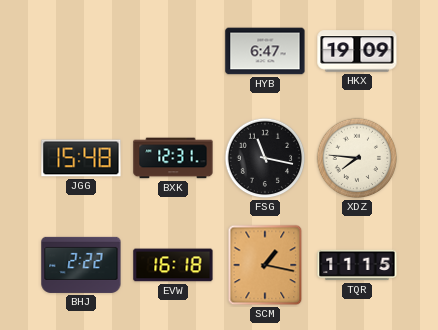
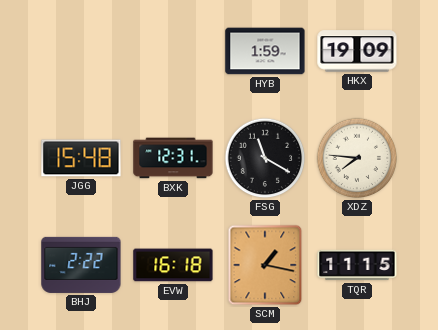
HYB: 6:47 -> 1:59
FSG: 11:17 -> 11:20
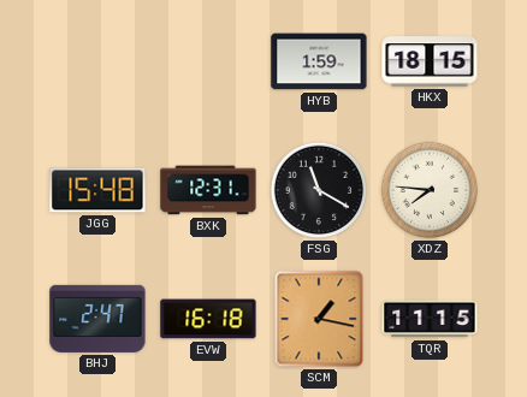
HKX: 19:09 -> 18:15
BHJ: 2:22 -> 2:47
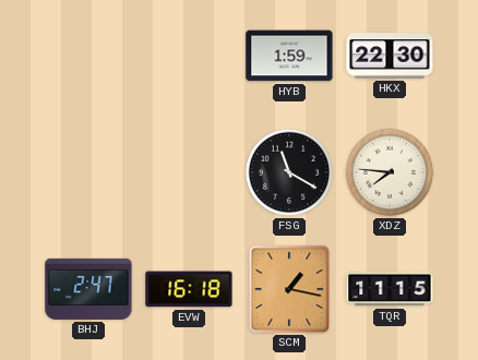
HKX: 18:15 -> 22:30
JGG: 15:48 -> none
BXK: 12:31 -> none
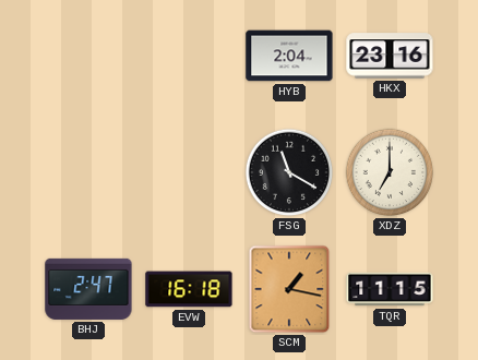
HYB: 1:59 -> 2:04
HKX: 22:30 -> 23:16
XDZ: 7:46 -> 7:00
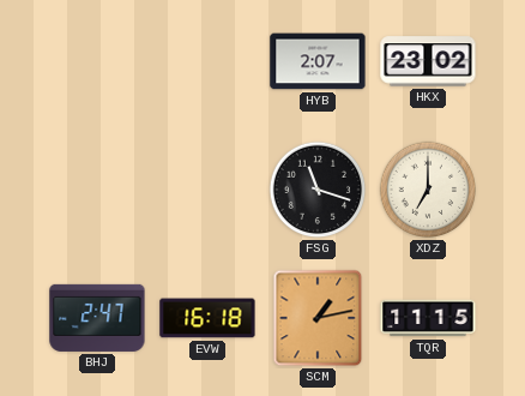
HYB: 2:04 -> 2:07
HKX: 23:16 -> 23:02
FSG: 11:20 -> 11:18
SCM: 1:17 -> 1:13
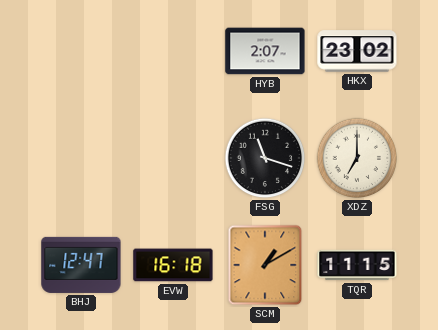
BHJ: 2:47 -> 12:47
SCM: 1:13 -> 1:10
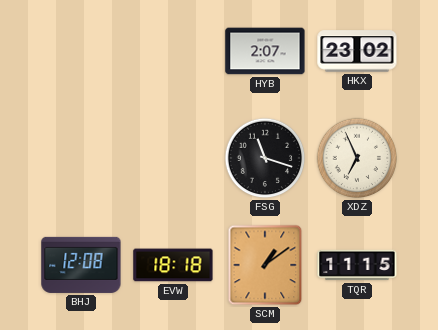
XDZ: 7:00 -> 6:56
BHJ: 12:47 -> 12:08
EVW: 16:18 -> 18:18
SCM: 1:10 -> 1:09
